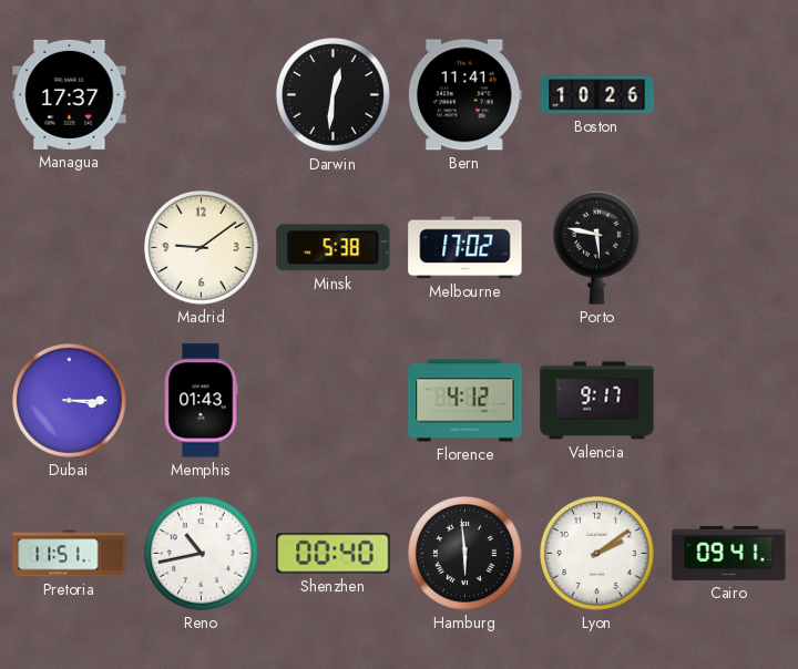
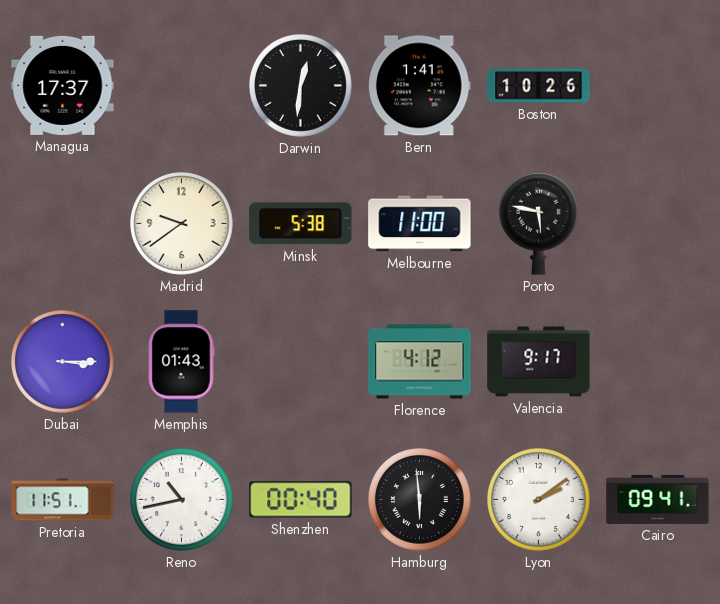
Bern: 11:41 -> 1:41
Madrid: 9:09 -> 9:39
Melbourne: 17:02 -> 11:00
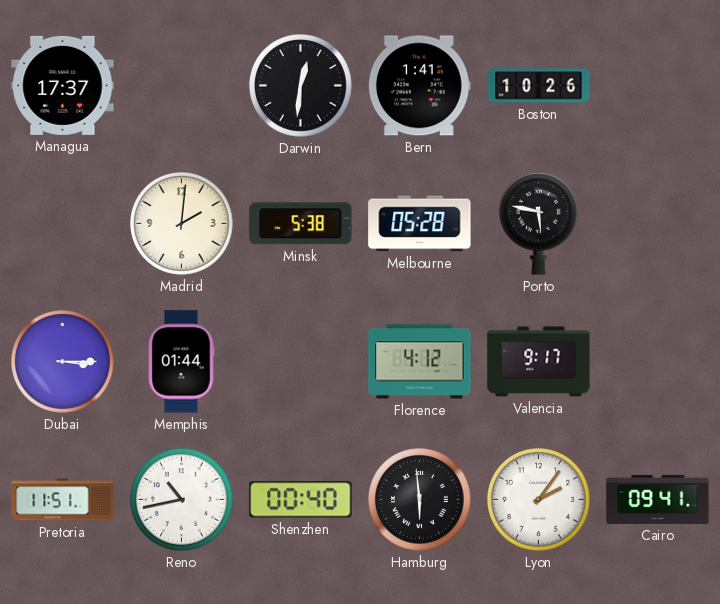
Madrid: 9:39 -> 2:01
Melbourne: 11:00 -> 05:28
Memphis: 01:43 -> 01:44
Lyon: 2:09 -> 2:06
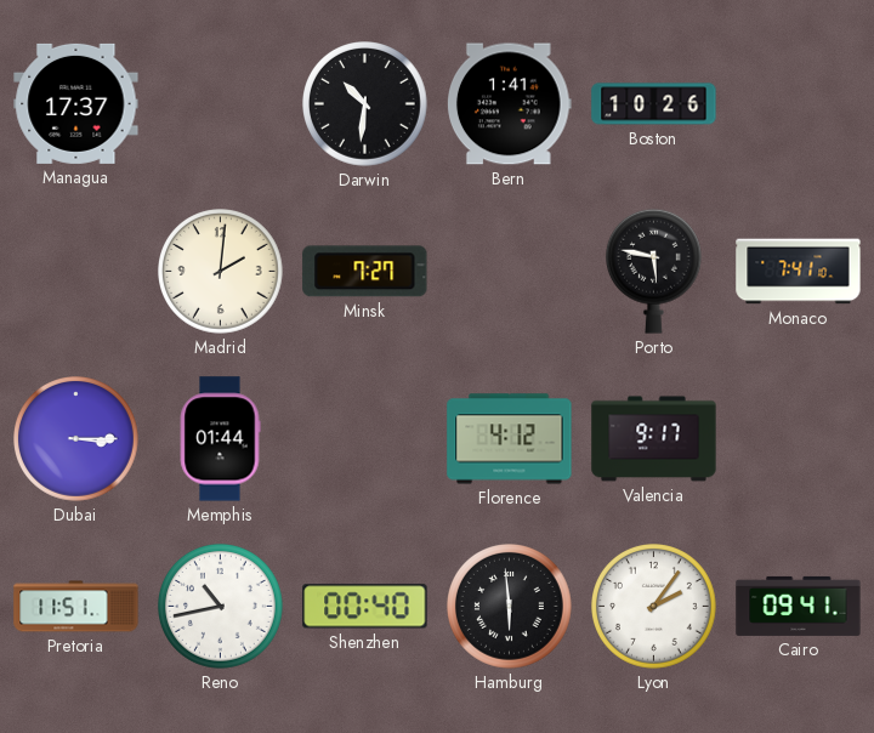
Darwin: 12:31 -> 10:31
Minsk: 5:38 -> 7:27
Melbourne: 05:28 -> none
Monaco: none -> 7:41
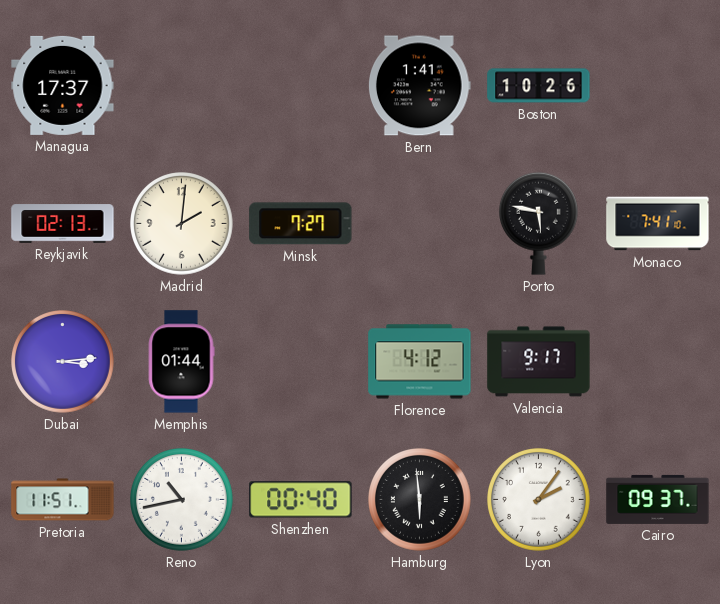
Darwin: 10:31 -> none
Reykjavik: none -> 02:13
Dubai: 3:15 -> 3:14
Cairo: 09:41 -> 09:37
